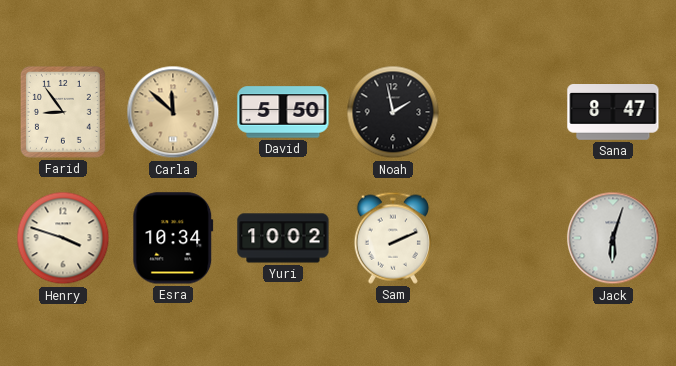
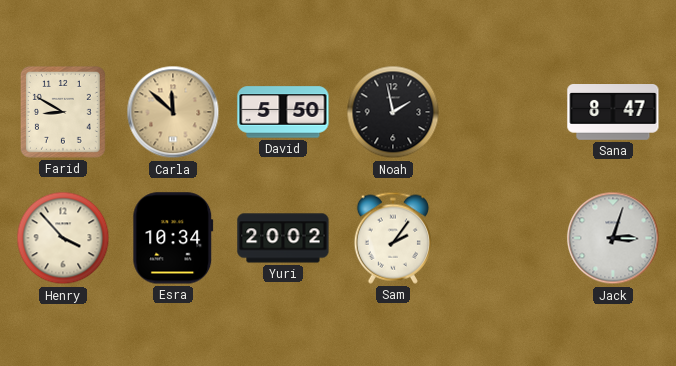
Farid: 8:54 -> 8:50
Henry: 3:48 -> 3:53
Yuri: 10:02 -> 20:02
Sam: 2:11 -> 2:06
Jack: 6:03 -> 3:03
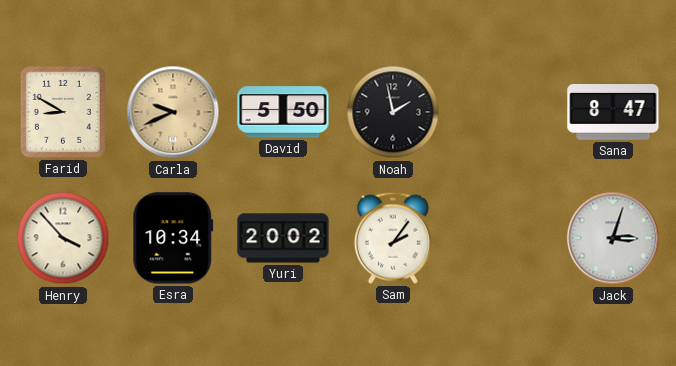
Carla: 11:52 -> 9:41
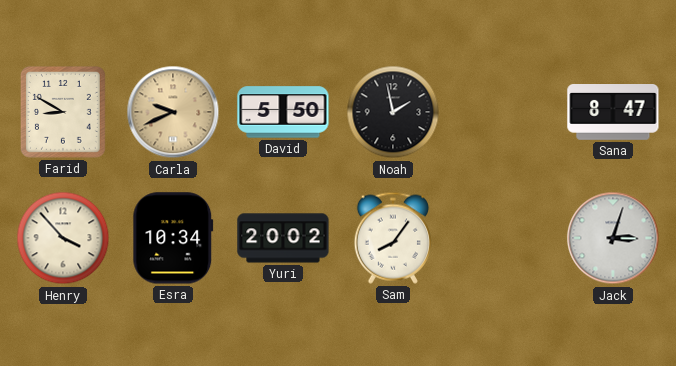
Sam: 2:06 -> 8:06
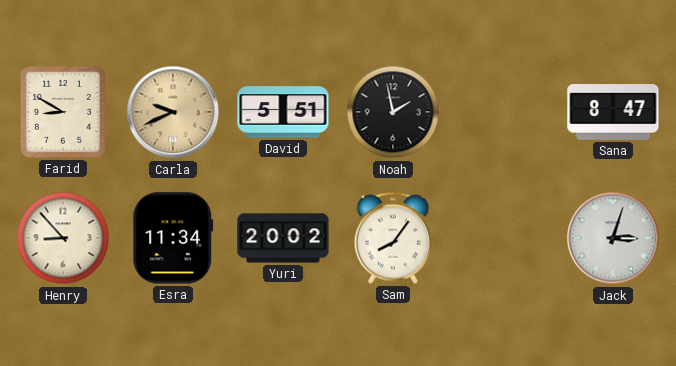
David: 5:50 -> 5:51
Henry: 3:53 -> 8:53
Esra: 10:34 -> 11:34
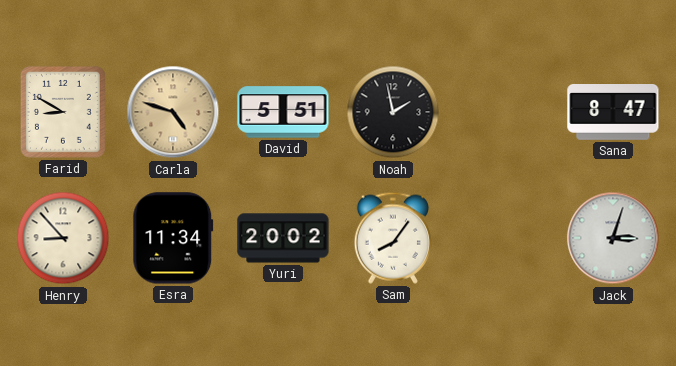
Carla: 9:41 -> 4:48
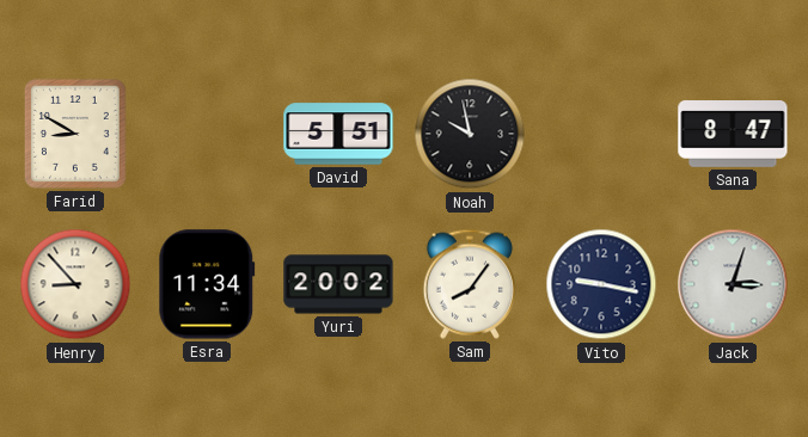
Carla: 4:48 -> none
Noah: 1:58 -> 9:58
Vito: none -> 9:17
